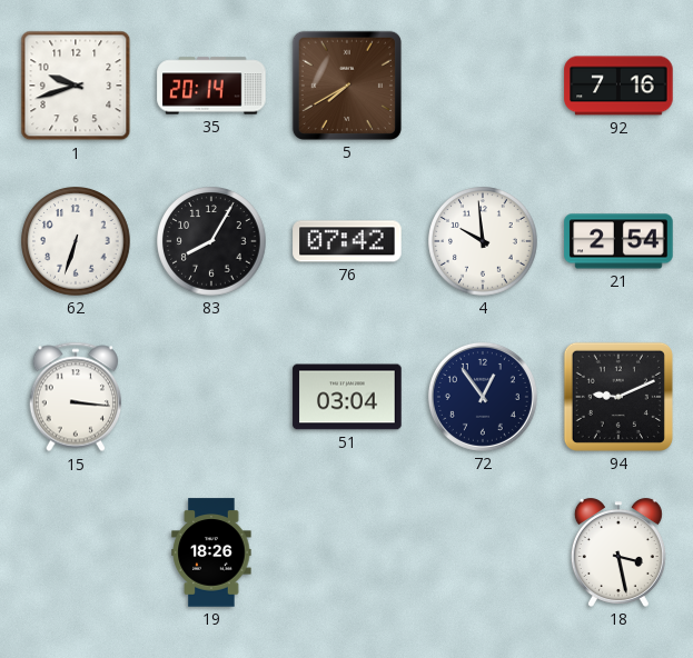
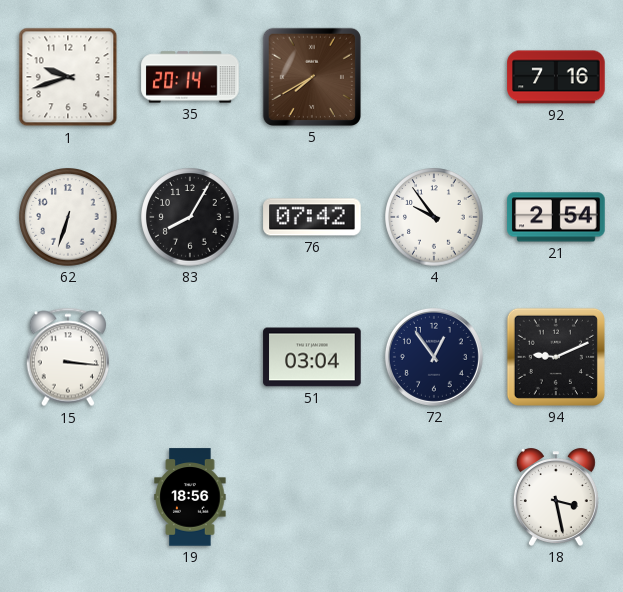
4: 9:59 -> 9:54
19: 18:26 -> 18:56
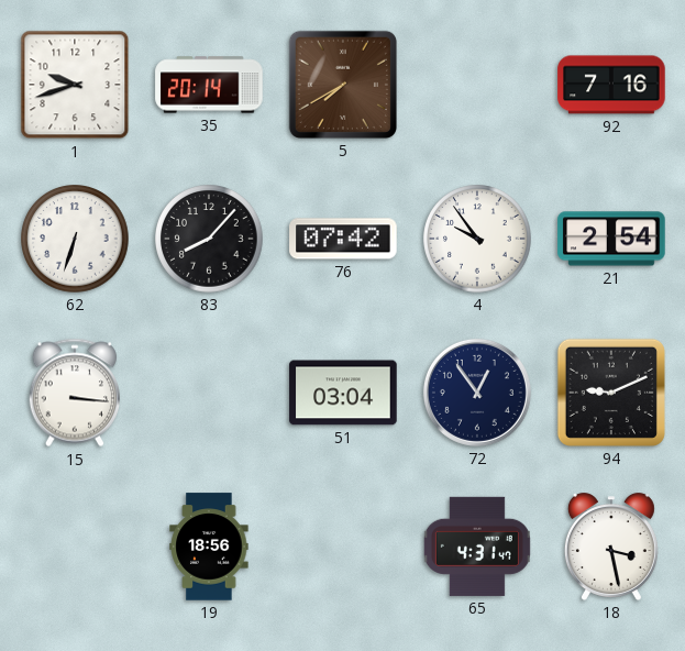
83: 8:05 -> 8:07
65: none -> 4:31
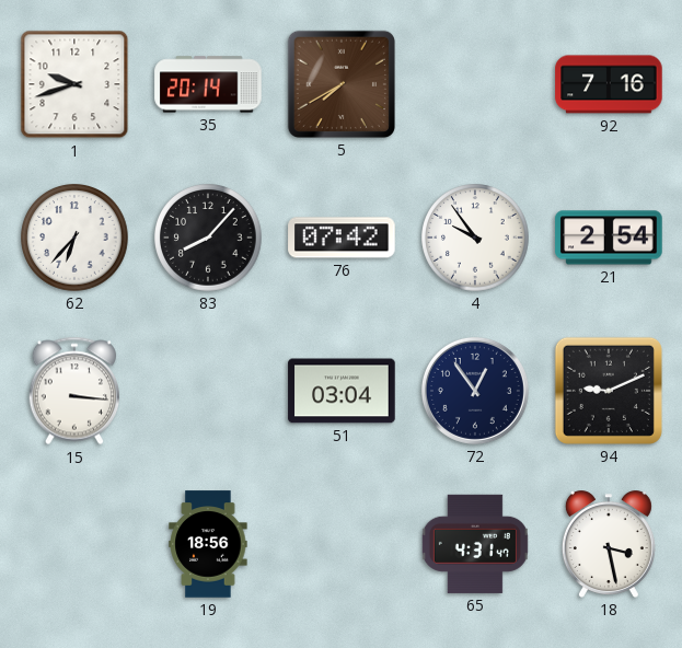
62: 6:33 -> 6:37
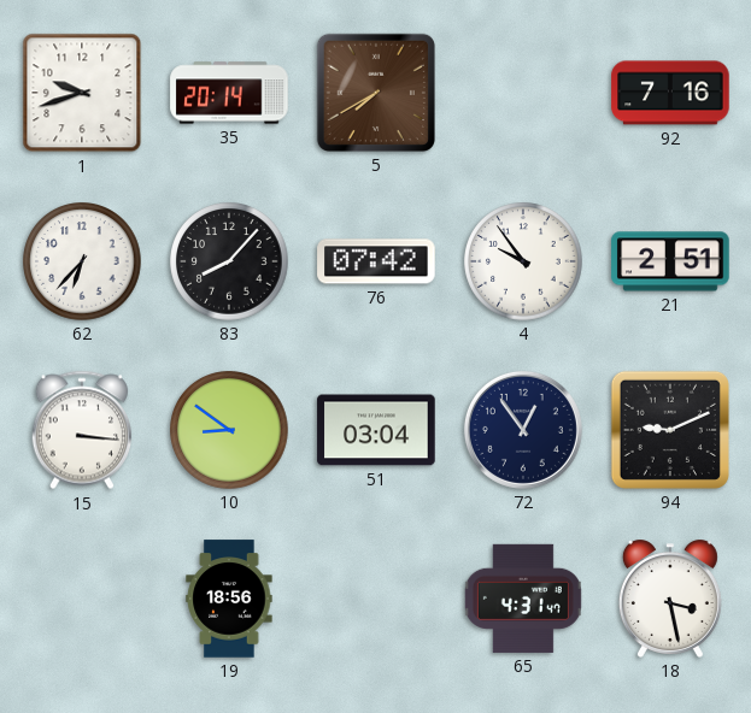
21: 2:54 -> 2:51
10: none -> 8:51
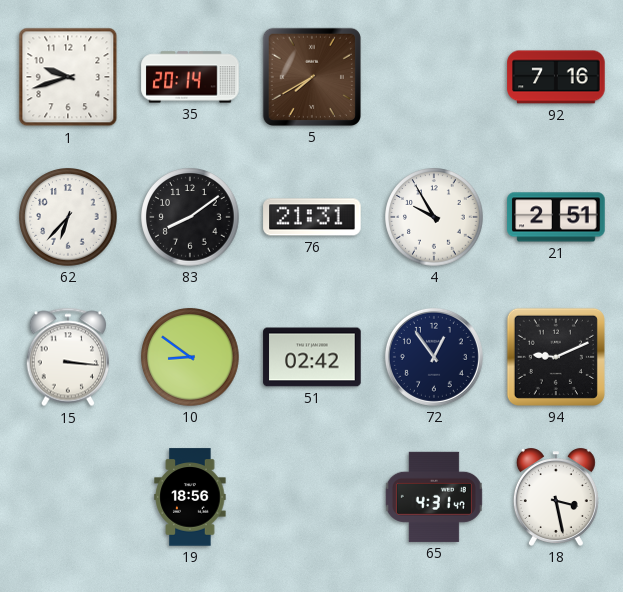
83: 8:07 -> 8:09
76: 07:42 -> 21:31
4: 9:54 -> 9:55
51: 03:04 -> 02:42
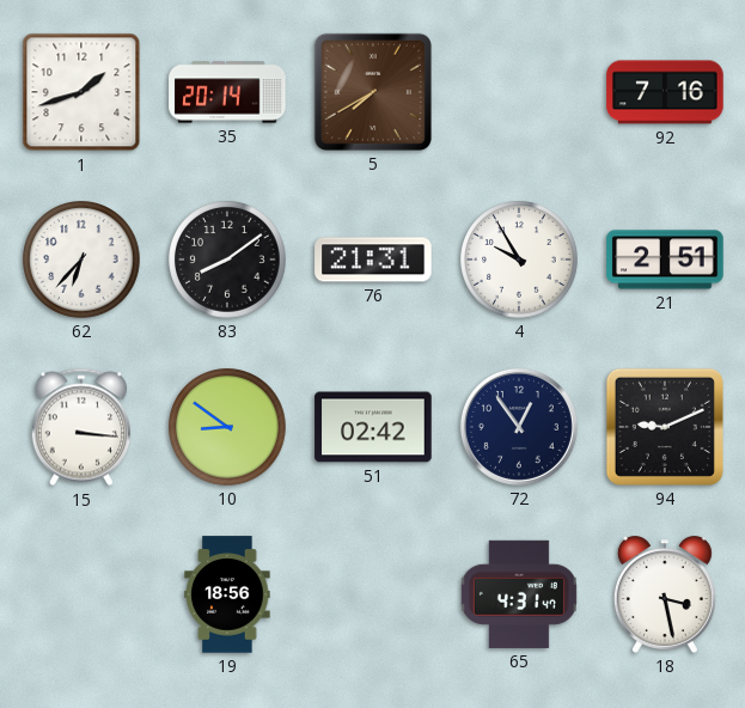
1: 9:42 -> 1:42
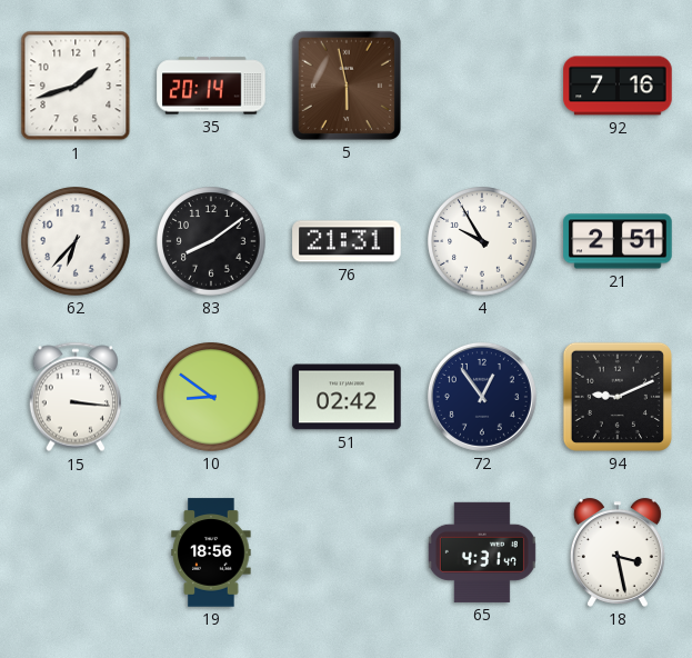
5: 7:40 -> 5:58
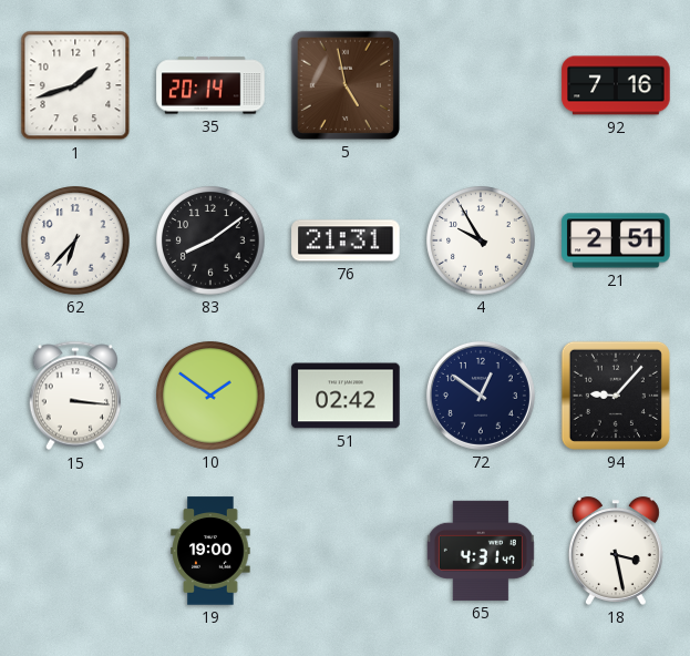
5: 5:58 -> 4:58
10: 8:51 -> 1:51
72: 12:54 -> 12:51
94: 9:11 -> 9:07
19: 18:56 -> 19:00
